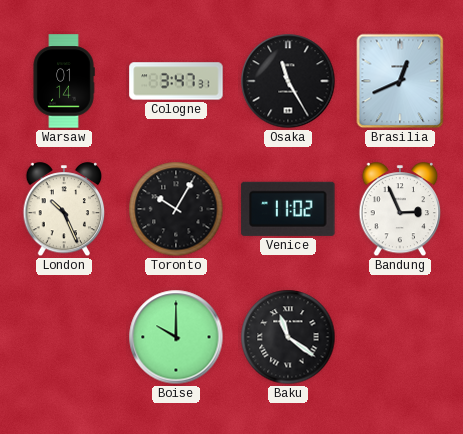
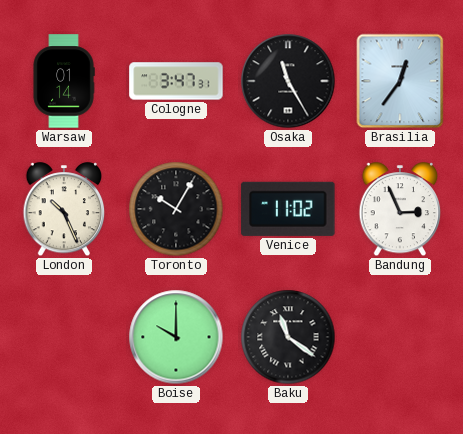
Brasilia: 12:41 -> 12:36
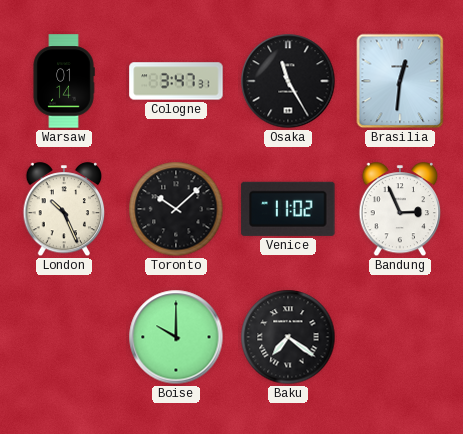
Brasilia: 12:36 -> 12:31
Toronto: 10:05 -> 10:08
Baku: 11:21 -> 7:21
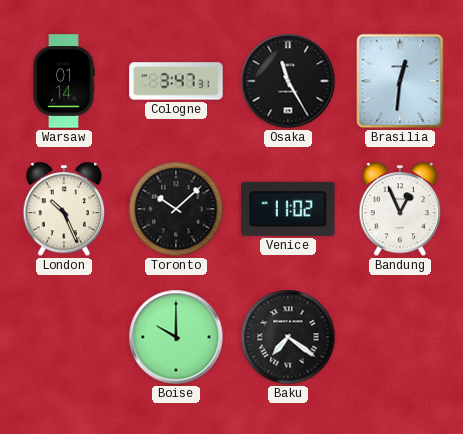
Bandung: 2:56 -> 12:56
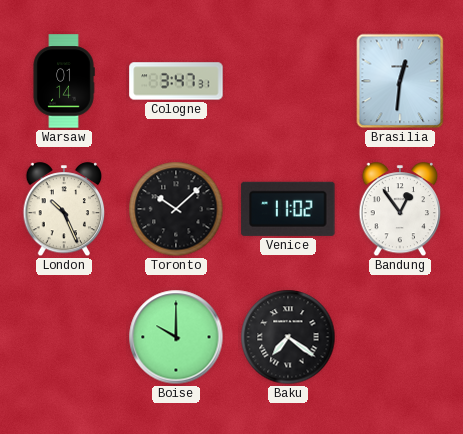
Osaka: 11:25 -> none
Bandung: 12:56 -> 12:54
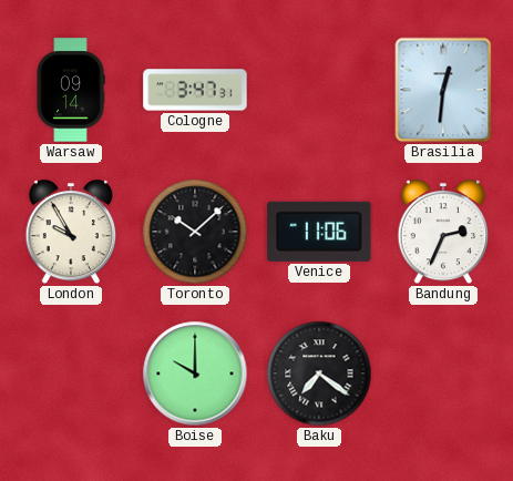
Warsaw: 01:14 -> 09:14
London: 10:26 -> 9:55
Venice: 11:02 -> 11:06
Bandung: 12:54 -> 2:34
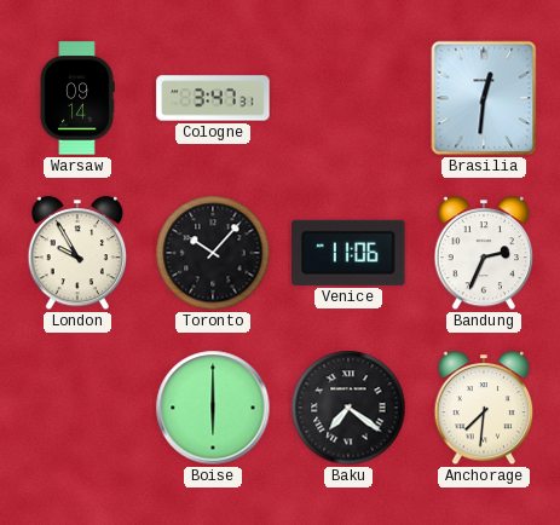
Toronto: 10:08 -> 10:07
Boise: 10:00 -> 6:00
Anchorage: none -> 7:31
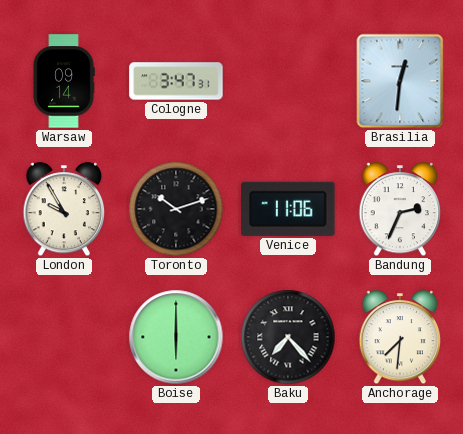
Toronto: 10:07 -> 10:12
Baku: 7:21 -> 7:23
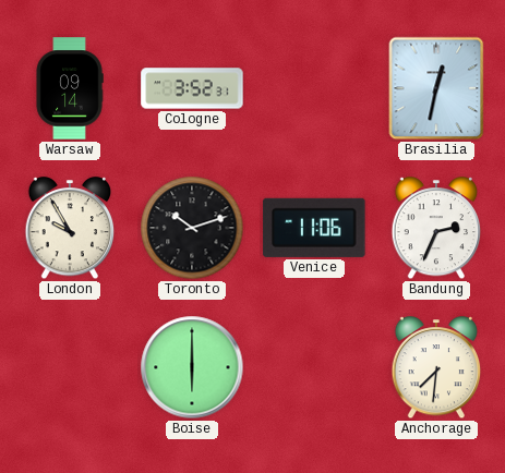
Cologne: 3:47 -> 3:52
Brasilia: 12:31 -> 12:32
Baku: 7:23 -> none
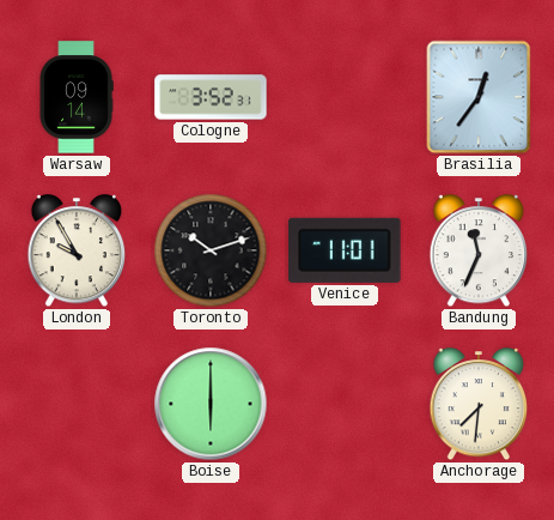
Brasilia: 12:32 -> 12:36
Venice: 11:06 -> 11:01
Bandung: 2:34 -> 11:34
